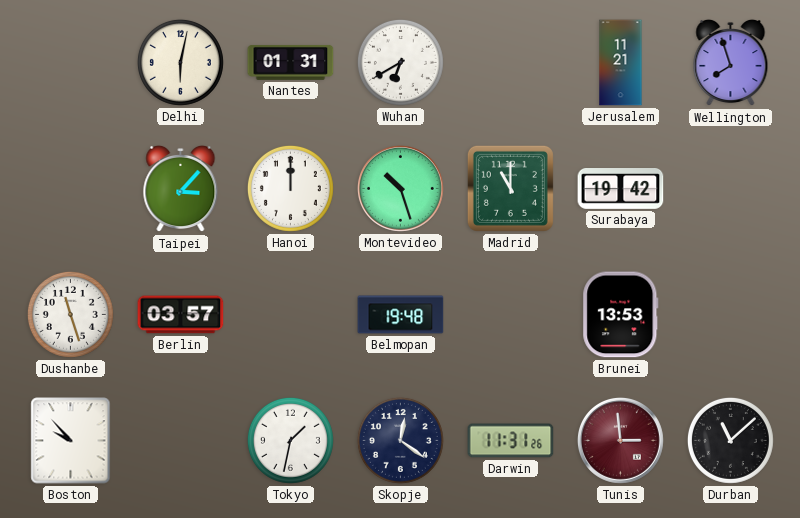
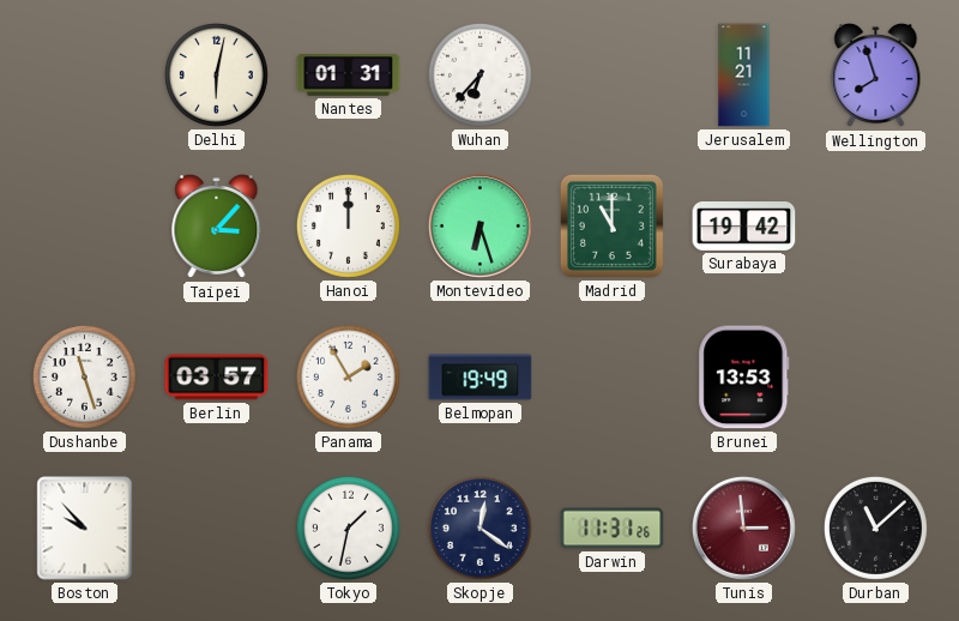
Wuhan: 6:40 -> 6:37
Montevideo: 10:27 -> 6:27
Panama: none -> 1:55
Belmopan: 19:48 -> 19:49
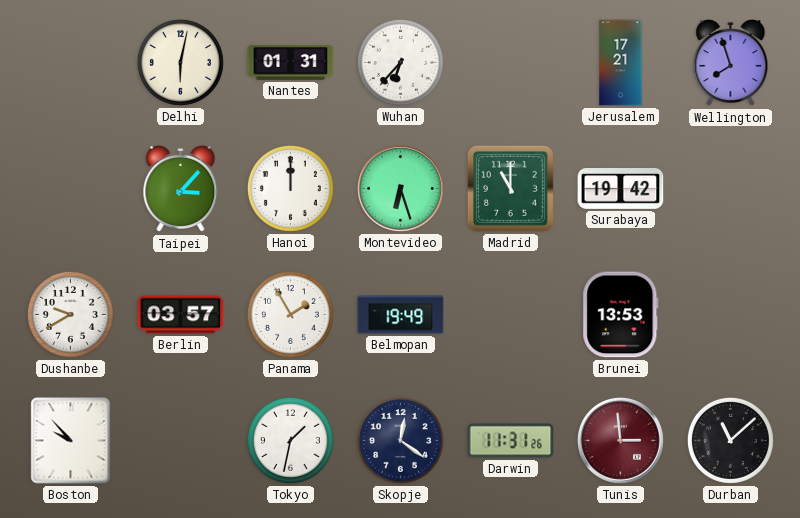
Jerusalem: 11:21 -> 17:21
Dushanbe: 11:27 -> 9:40
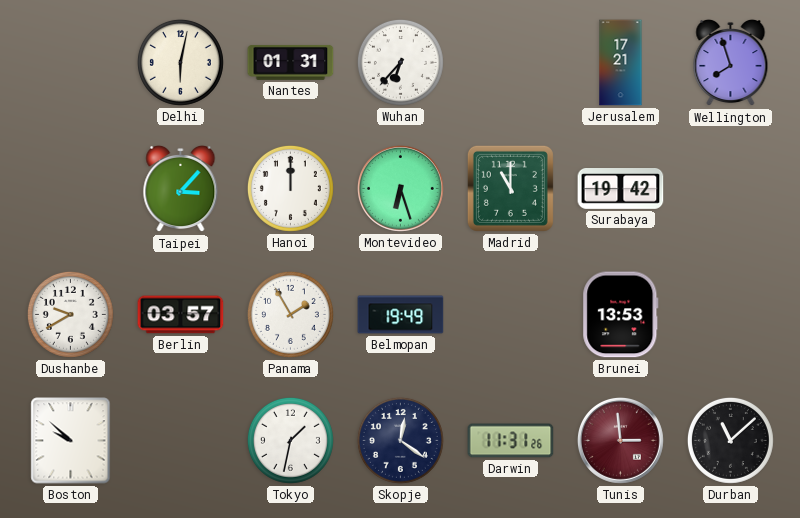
Boston: 9:53 -> 9:52
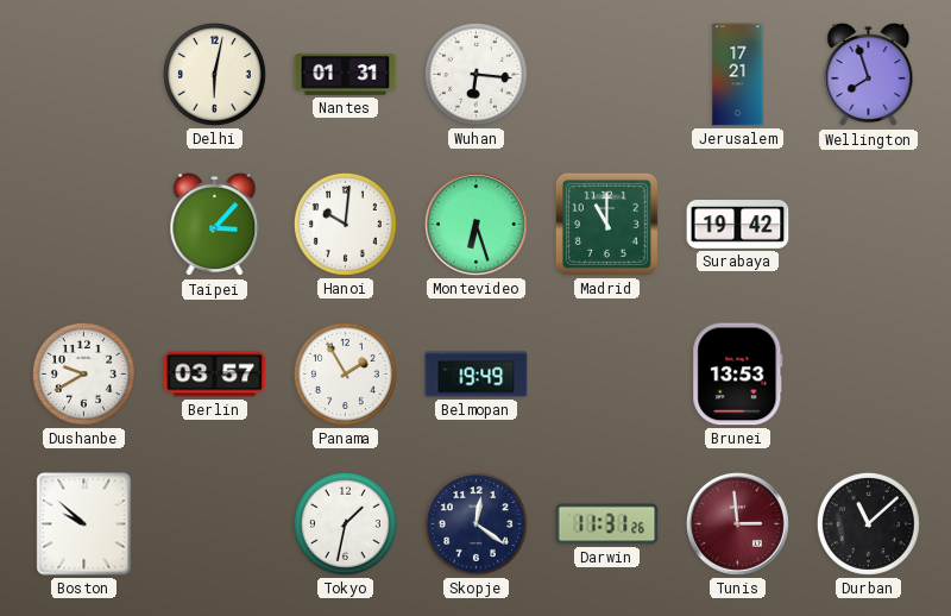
Wuhan: 6:37 -> 6:16
Hanoi: 12:00 -> 10:01
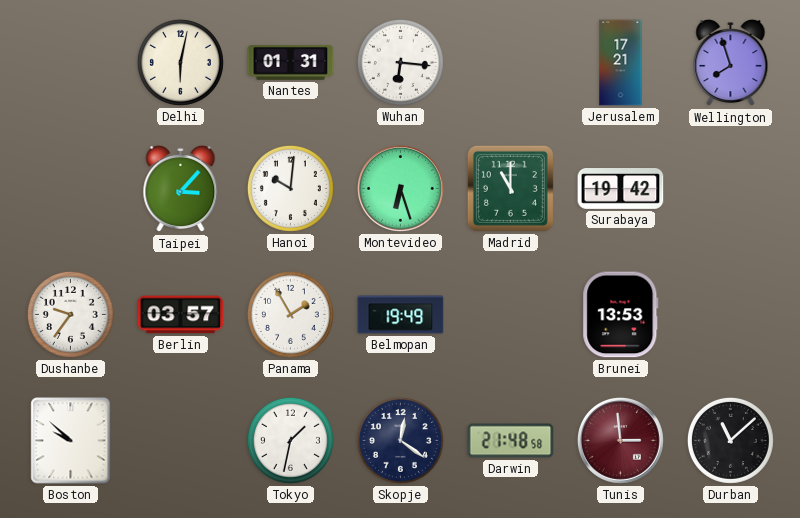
Dushanbe: 9:40 -> 9:36
Darwin: 11:31 -> 21:48
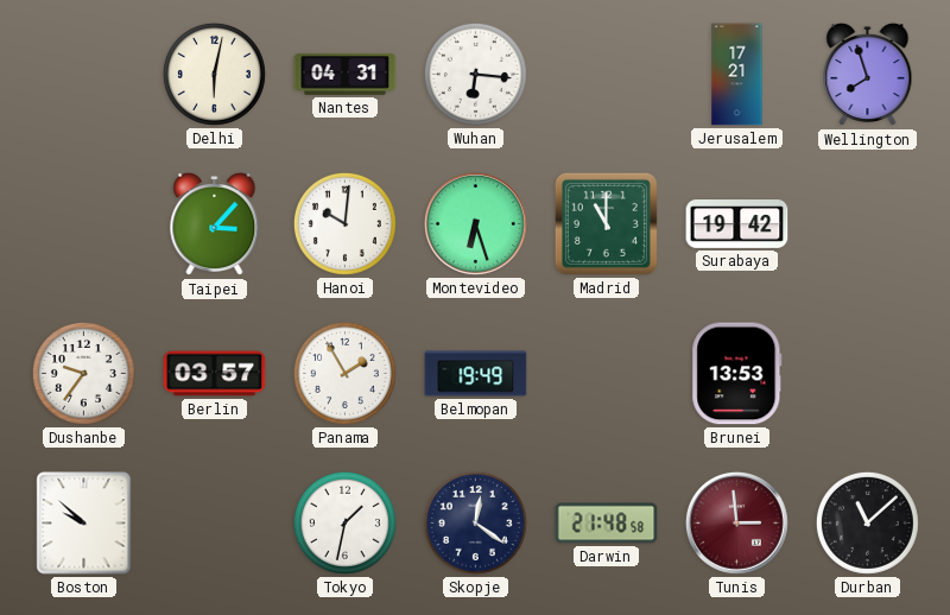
Nantes: 01:31 -> 04:31
